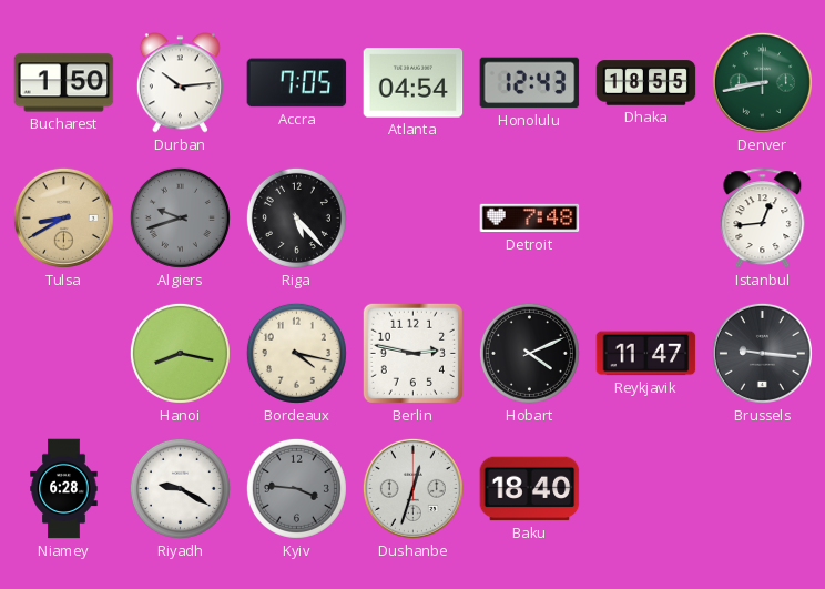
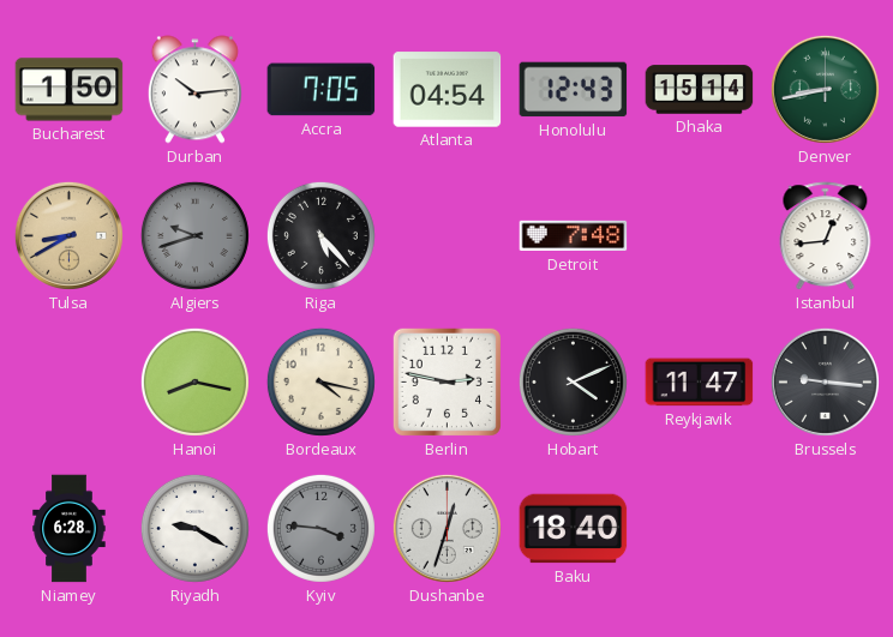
Dhaka: 18:55 -> 15:14
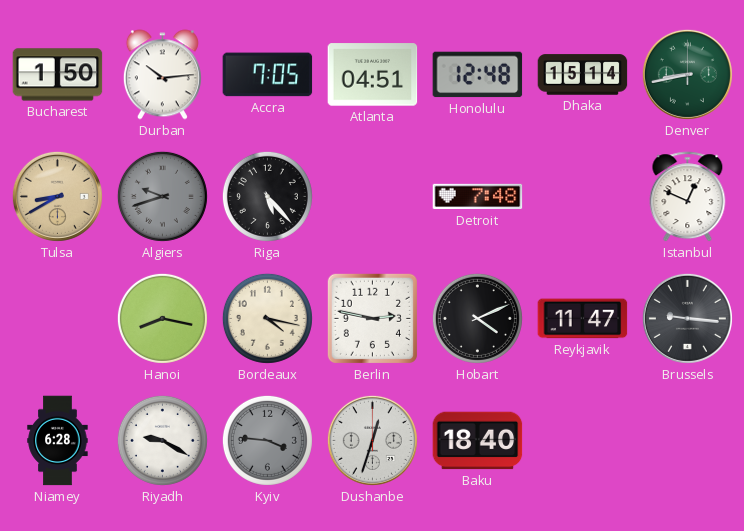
Atlanta: 04:54 -> 04:51
Honolulu: 12:43 -> 12:48
Istanbul: 12:44 -> 12:49
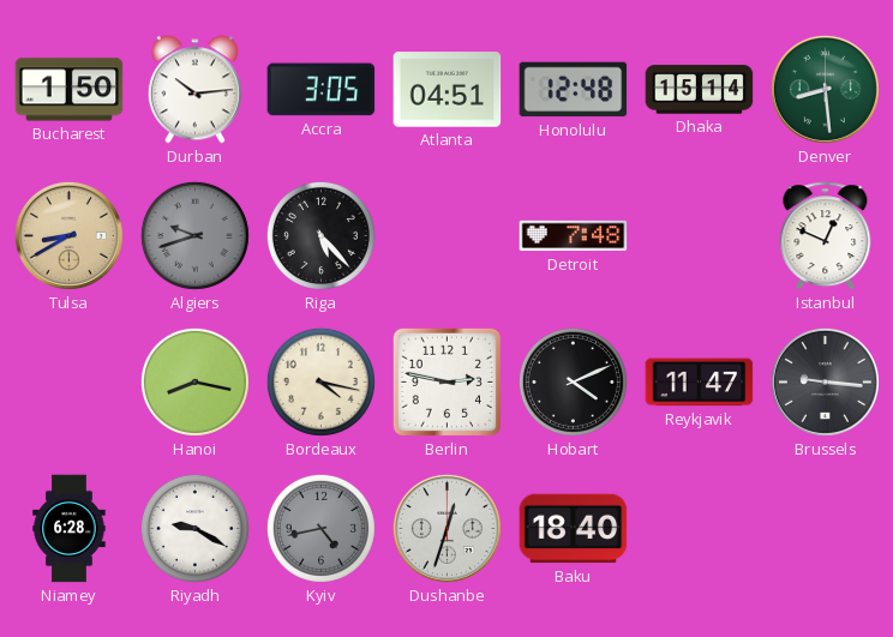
Accra: 7:05 -> 3:05
Denver: 8:43 -> 8:29
Kyiv: 3:46 -> 4:43
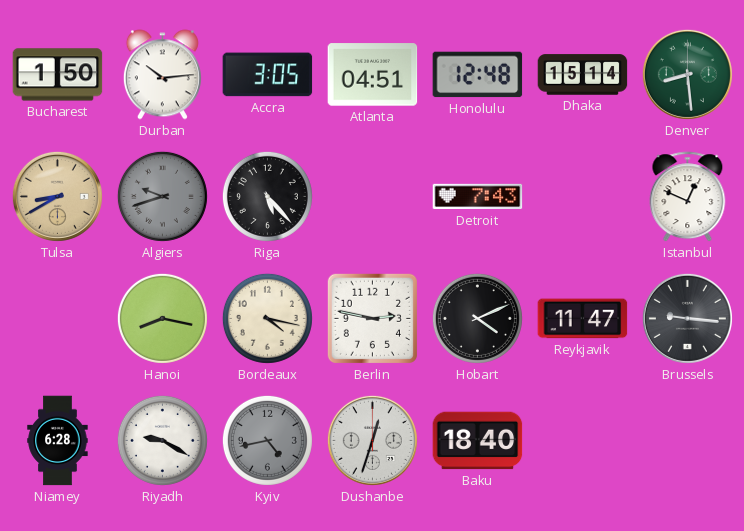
Detroit: 7:48 -> 7:43
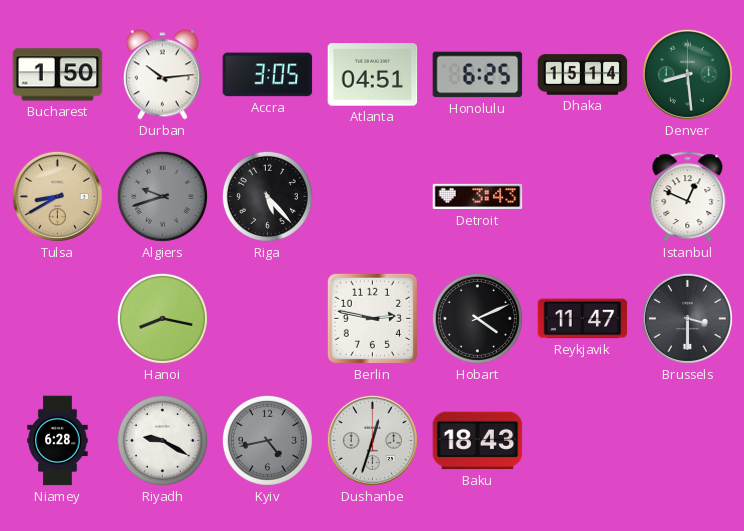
Honolulu: 12:48 -> 6:25
Detroit: 7:43 -> 3:43
Bordeaux: 4:17 -> none
Brussels: 9:16 -> 3:30
Baku: 18:40 -> 18:43
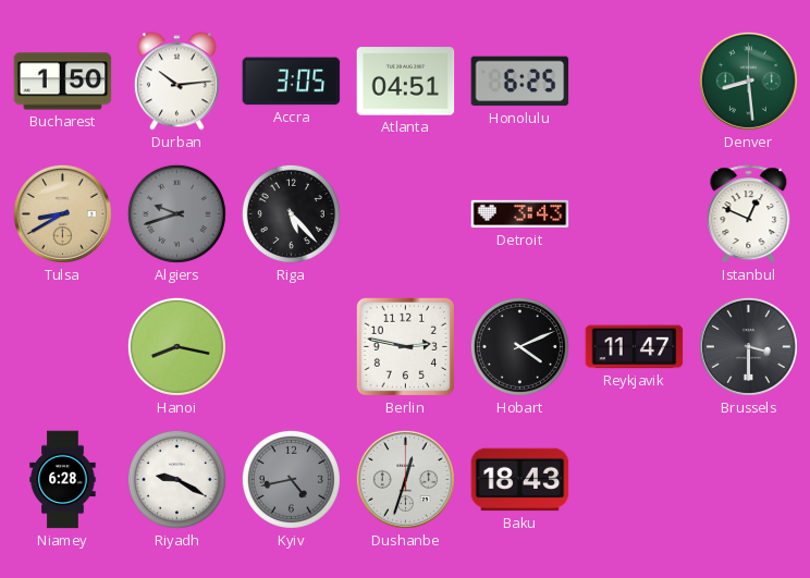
Dhaka: 15:14 -> none
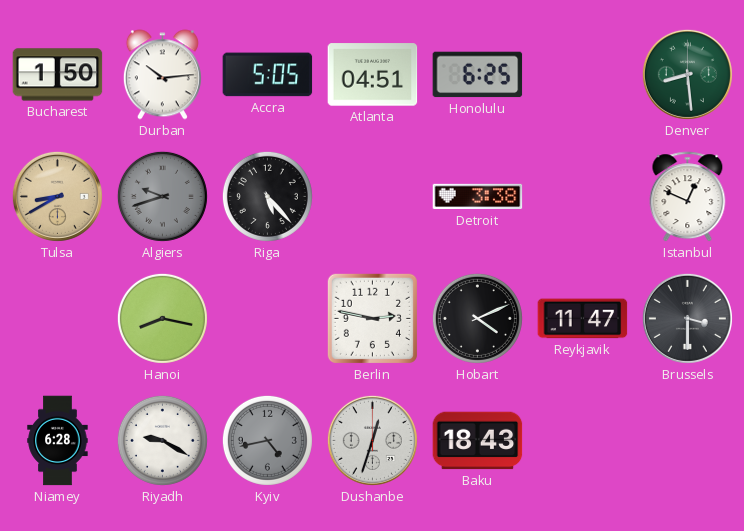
Accra: 3:05 -> 5:05
Detroit: 3:43 -> 3:38
